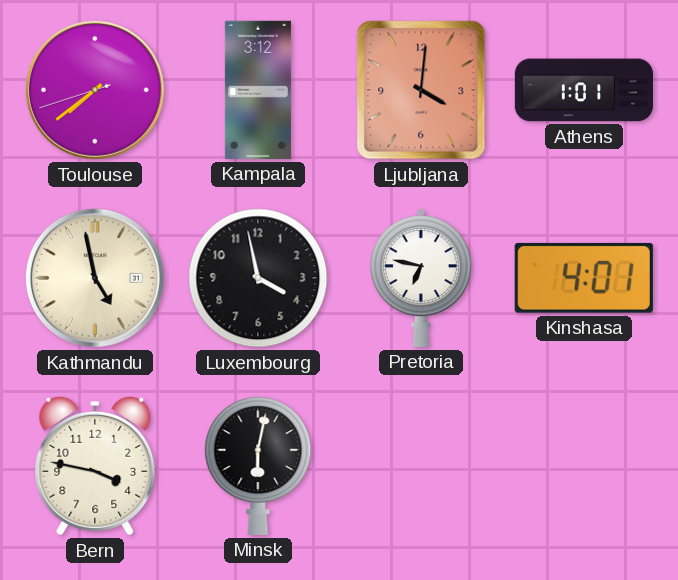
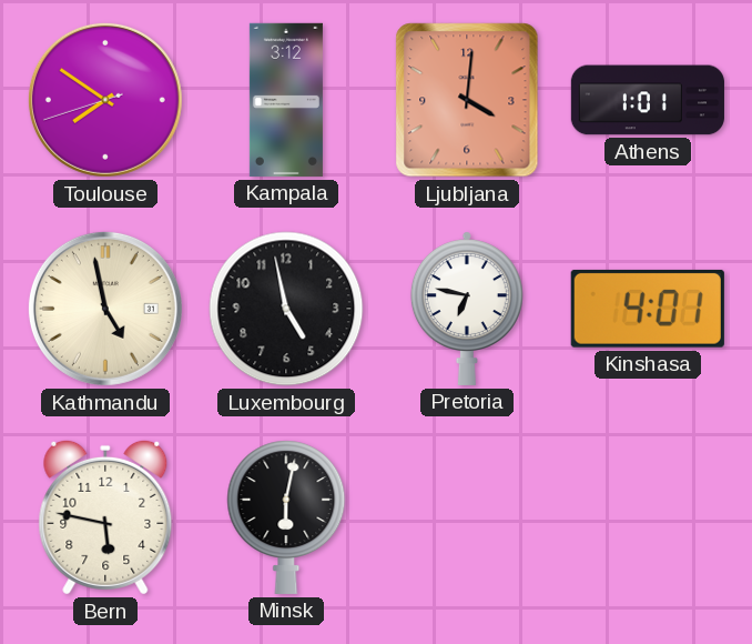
Toulouse: 7:38 -> 7:50
Luxembourg: 3:58 -> 4:58
Bern: 3:47 -> 5:47
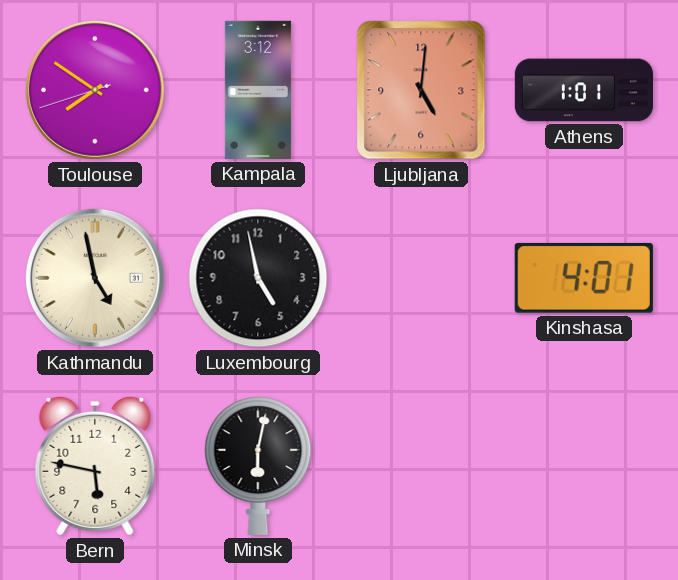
Ljubljana: 4:01 -> 5:01
Pretoria: 6:47 -> none
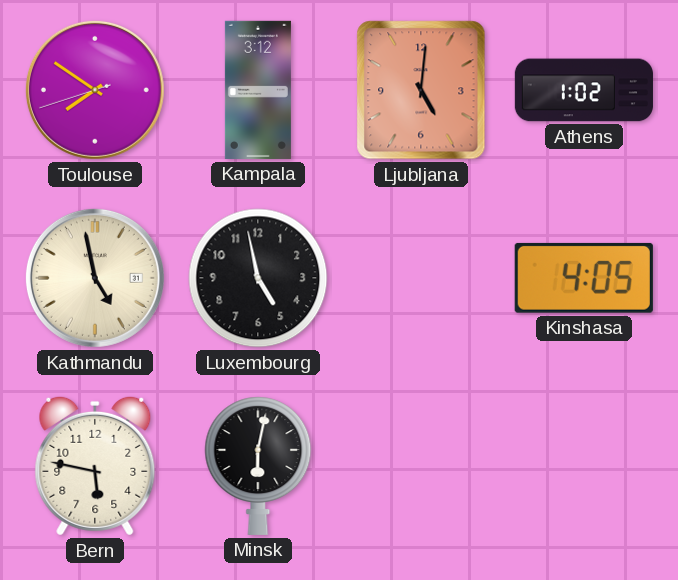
Athens: 1:01 -> 1:02
Kinshasa: 4:01 -> 4:05
